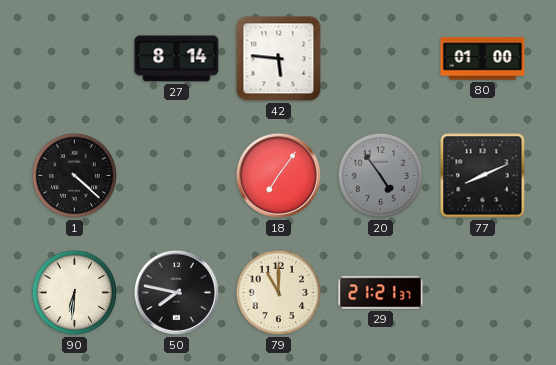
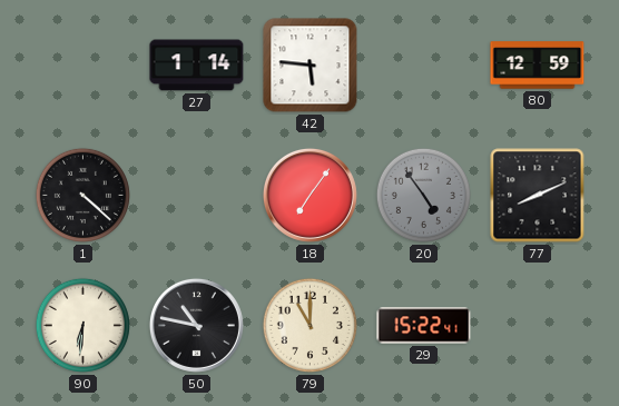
27: 8:14 -> 1:14
80: 01:00 -> 12:59
50: 7:47 -> 10:47
29: 21:21 -> 15:22
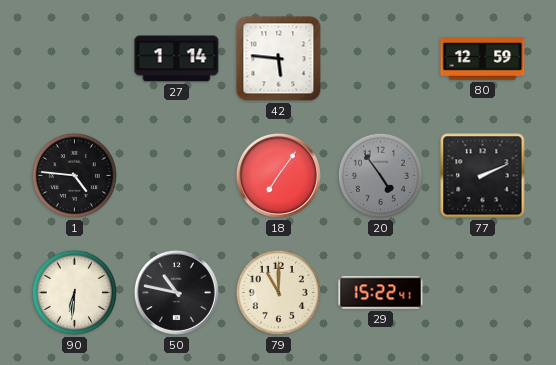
1: 4:22 -> 4:46
77: 8:11 -> 2:11
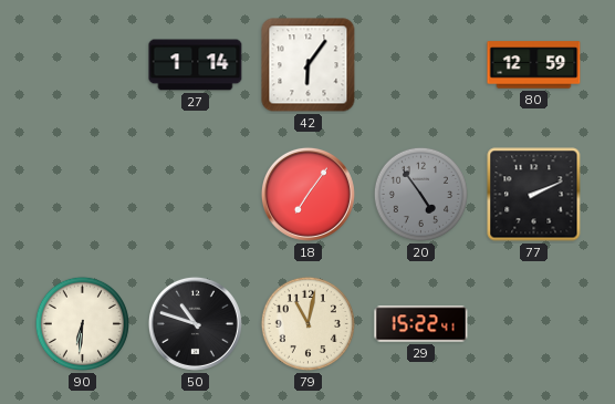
42: 5:46 -> 6:06
1: 4:46 -> none
50: 10:47 -> 10:48
79: 11:00 -> 11:02
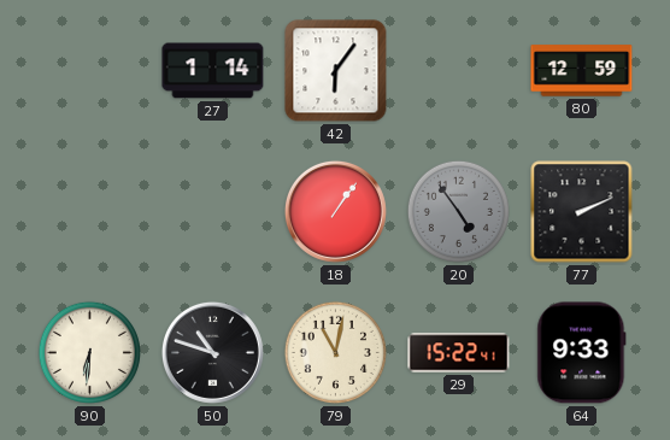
18: 7:06 -> 1:06
64: none -> 9:33
